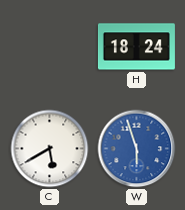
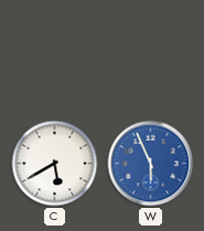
H: 18:24 -> none
W: 5:57 -> 5:56
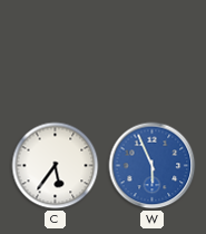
C: 5:40 -> 5:36
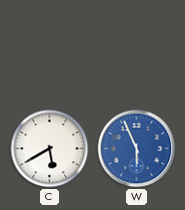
C: 5:36 -> 5:40
